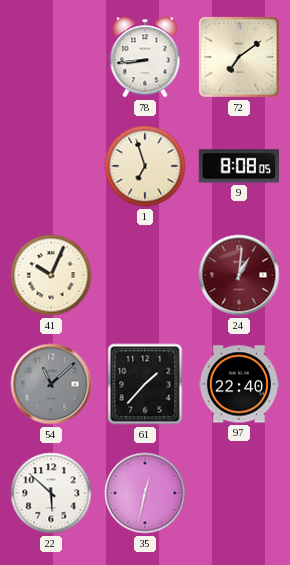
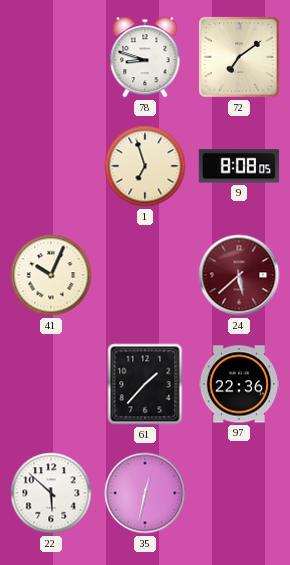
78: 8:44 -> 8:48
24: 1:01 -> 5:38
54: 11:08 -> none
97: 22:40 -> 22:36
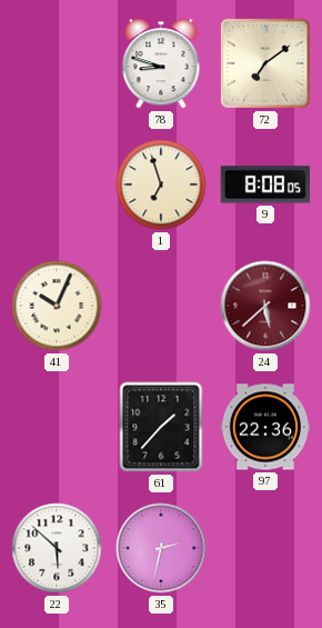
35: 12:32 -> 2:32
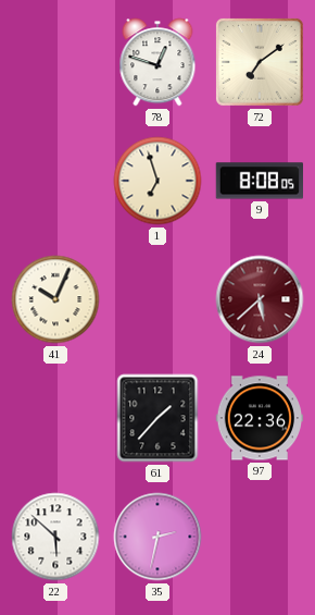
78: 8:48 -> 12:48
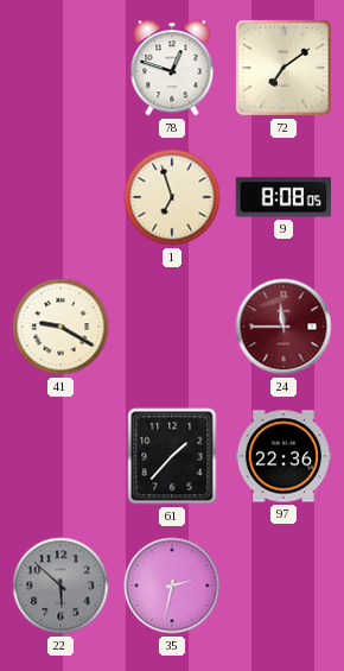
41: 10:04 -> 9:20
24: 5:38 -> 11:45
22 dial: white -> grey
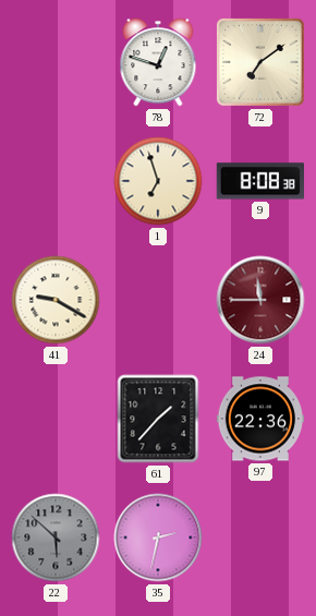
9: 8:08:05 -> 8:08:38
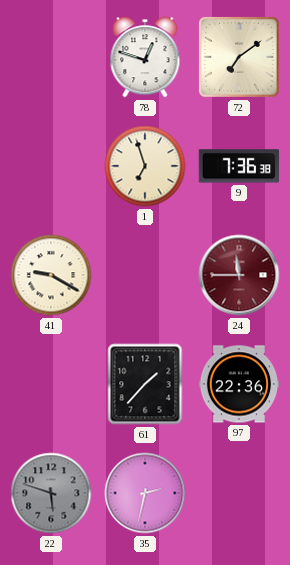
9: 8:08 -> 7:36
22: 5:52 -> 5:48
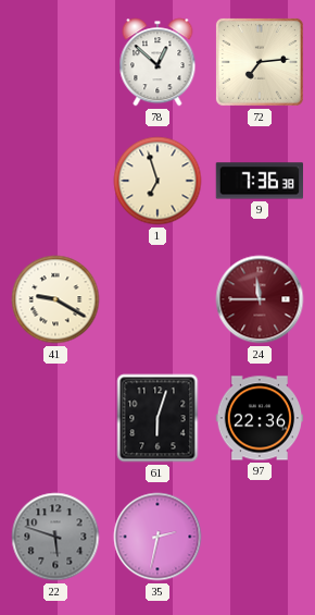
78: 12:48 -> 12:52
72: 7:09 -> 7:14
61: 1:37 -> 6:03
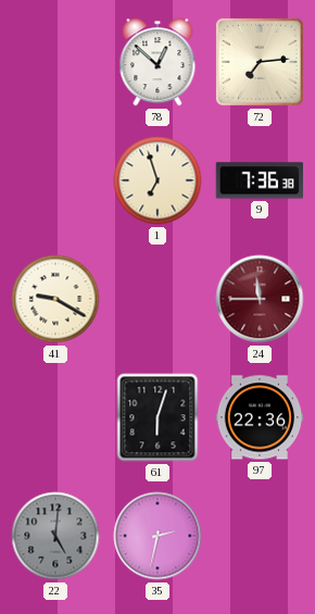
22: 5:48 -> 5:01
